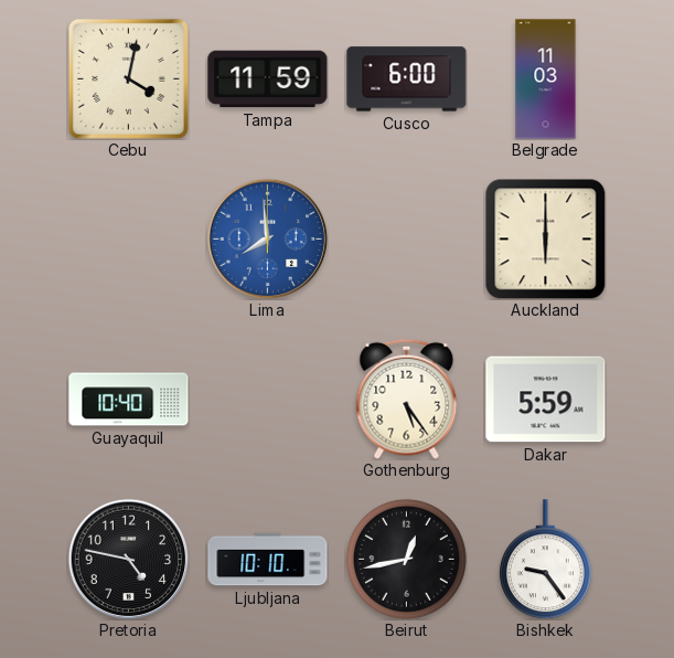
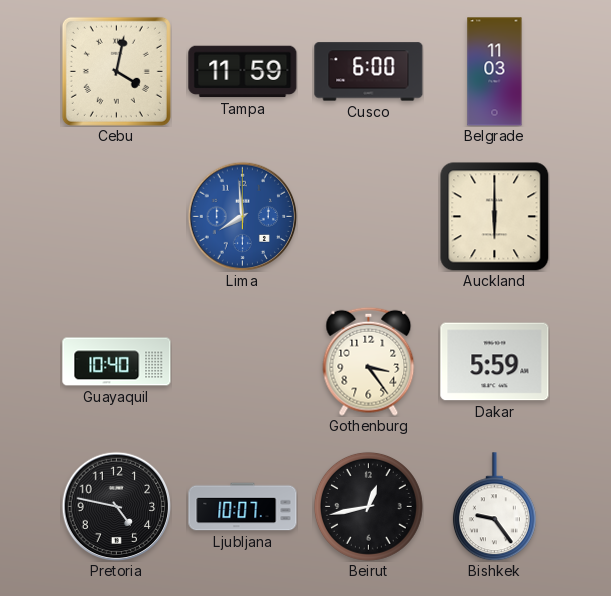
Gothenburg: 5:24 -> 3:24
Ljubljana: 10:10 -> 10:07
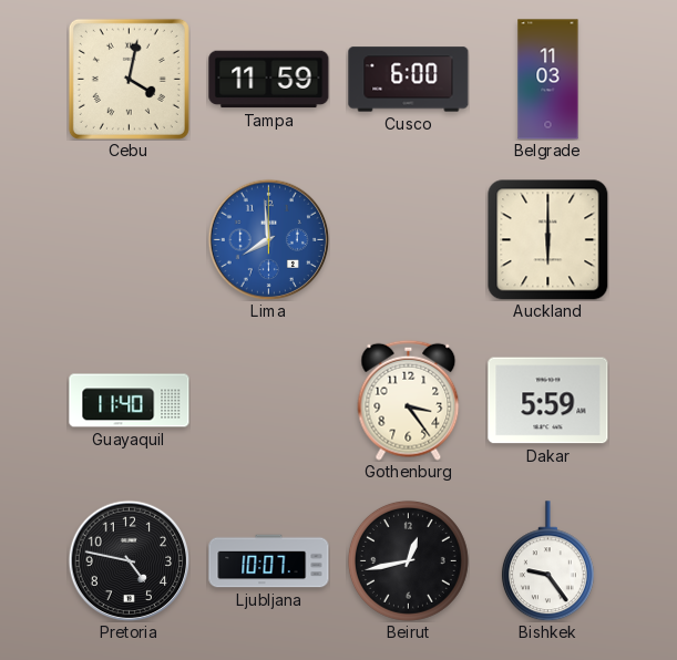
Guayaquil: 10:40 -> 11:40
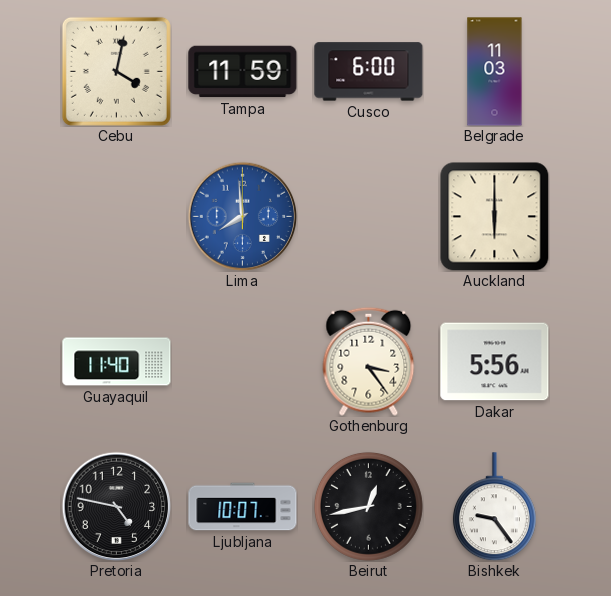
Dakar: 5:59 -> 5:56
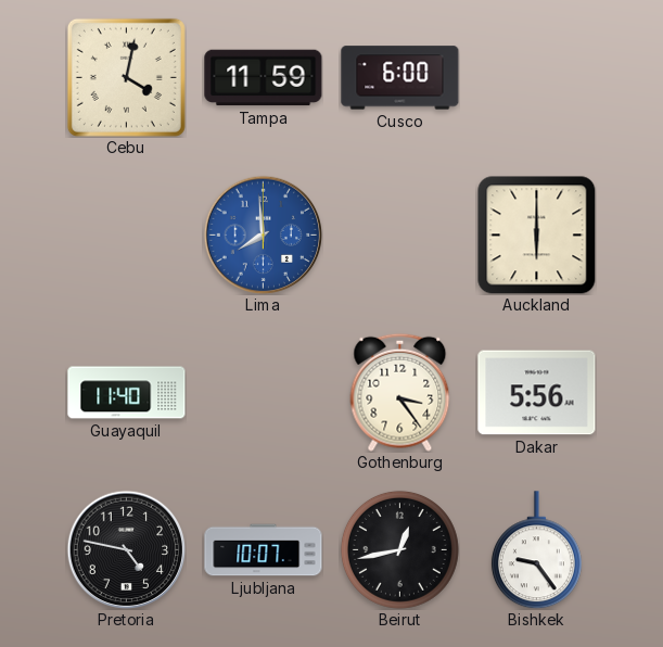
Belgrade: 11:03 -> none
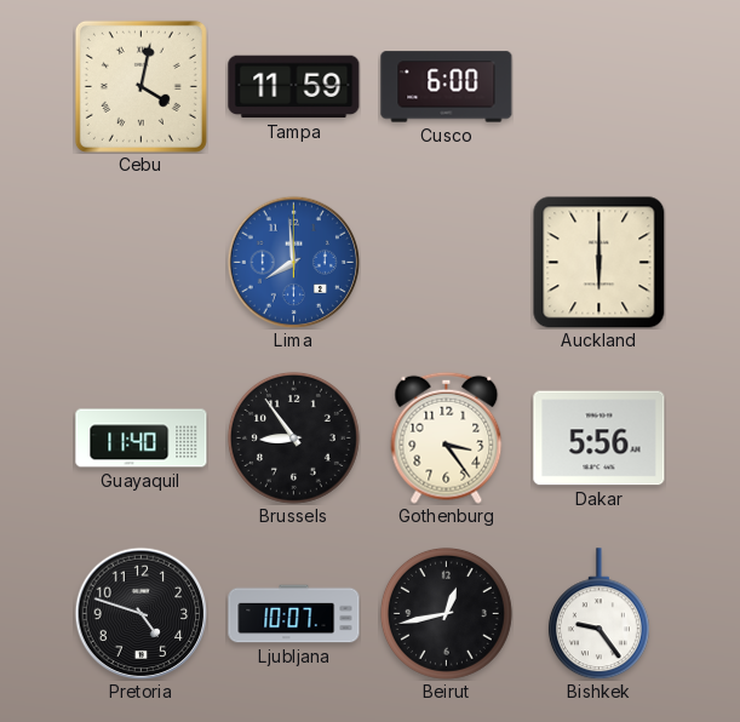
Brussels: none -> 8:54
Pretoria: 4:47 -> 4:48
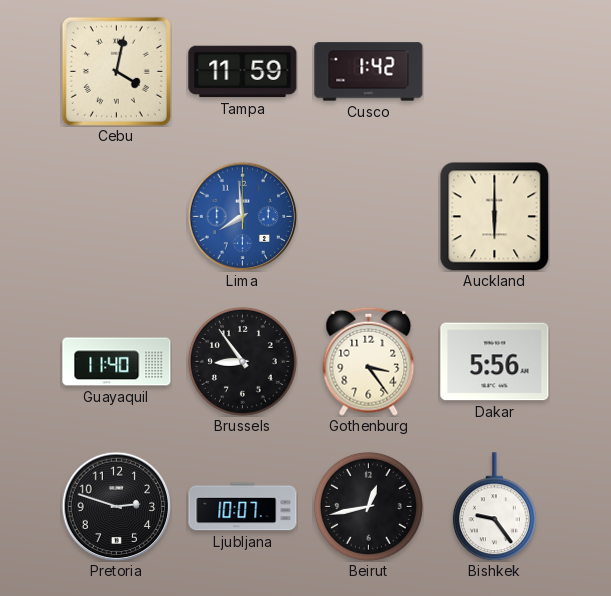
Cusco: 6:00 -> 1:42
Pretoria: 4:48 -> 2:48
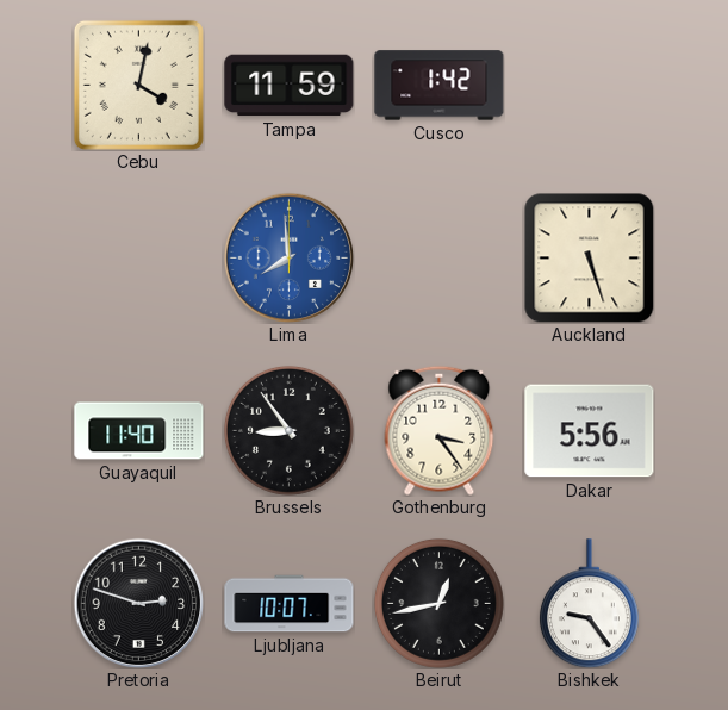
Auckland: 6:00 -> 5:27
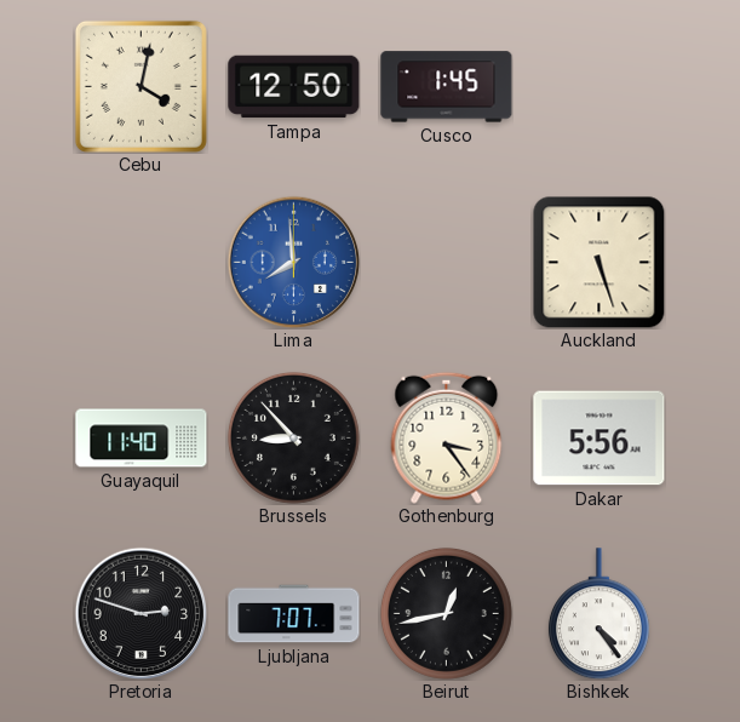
Tampa: 11:59 -> 12:50
Cusco: 1:42 -> 1:45
Brussels: 8:54 -> 8:53
Ljubljana: 10:07 -> 7:07
Bishkek: 9:24 -> 4:24
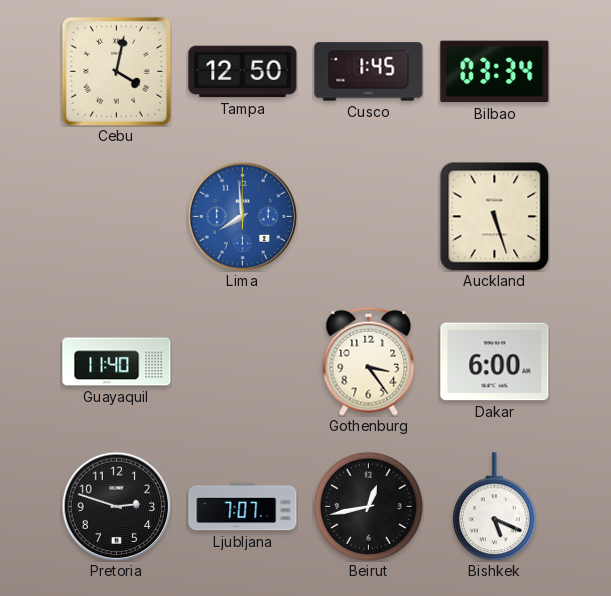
Bilbao: none -> 03:34
Brussels: 8:53 -> none
Dakar: 5:56 -> 6:00
Bishkek: 4:24 -> 5:19
